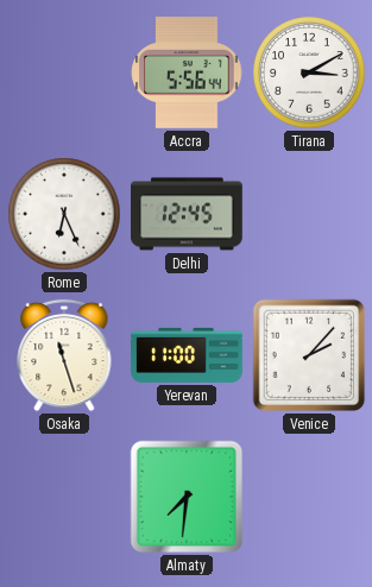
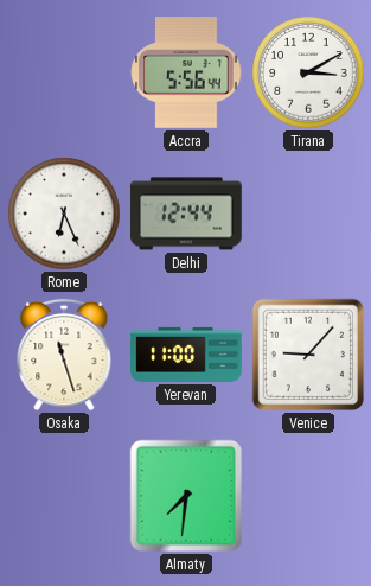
Delhi: 12:45 -> 12:44
Venice: 2:07 -> 9:07
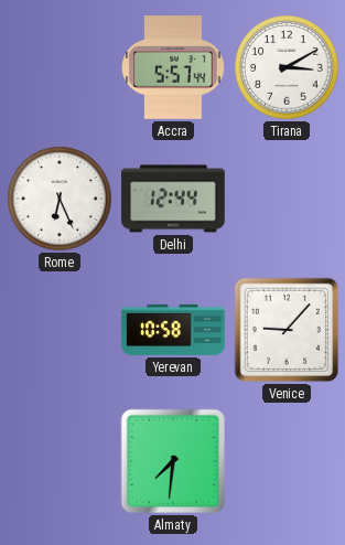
Accra: 5:56 -> 5:57
Osaka: 11:27 -> none
Yerevan: 11:00 -> 10:58
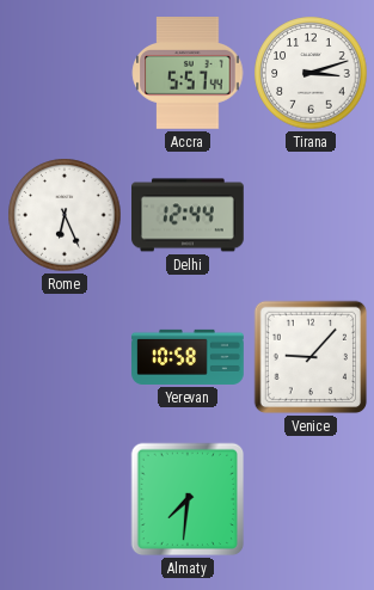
Tirana: 3:10 -> 3:12
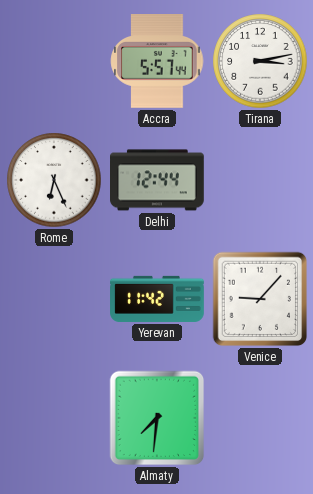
Tirana: 3:12 -> 3:13
Yerevan: 10:58 -> 11:42
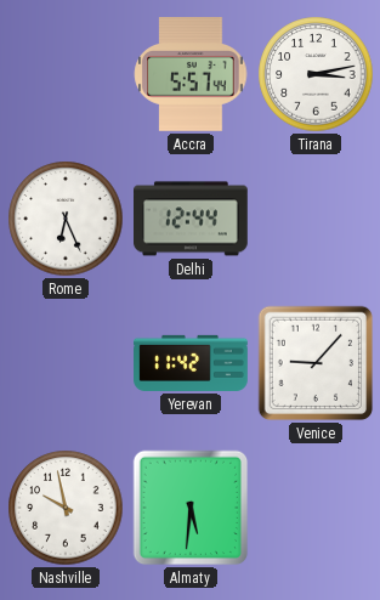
Nashville: none -> 9:58
Almaty: 7:31 -> 5:31
